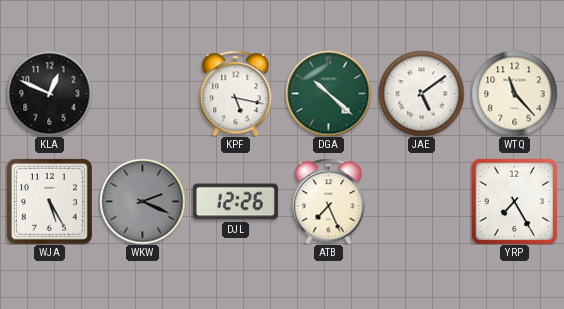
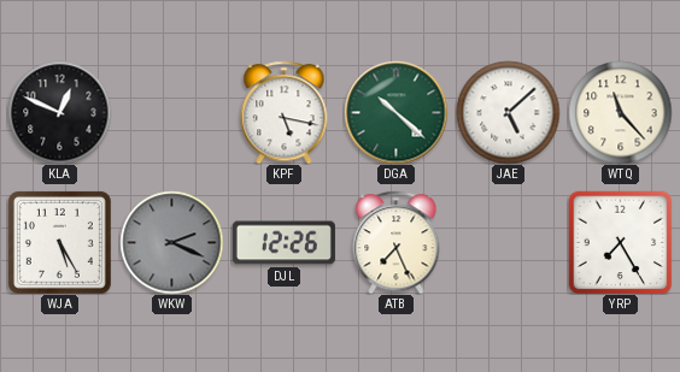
JAE: 5:09 -> 5:08
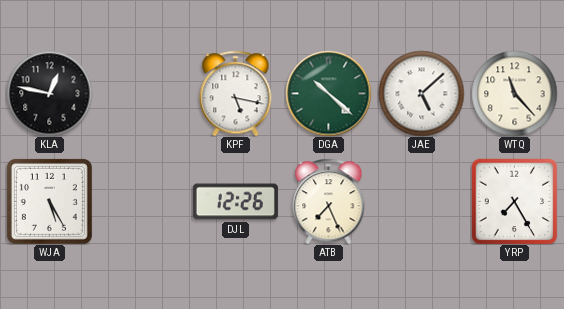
KLA: 12:49 -> 12:47
WKW: 2:19 -> none
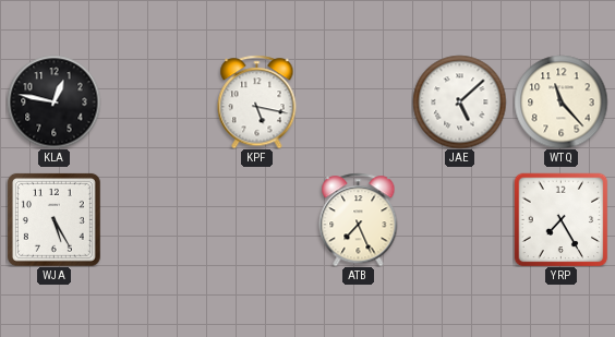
DGA: 10:22 -> none
DJL: 12:26 -> none
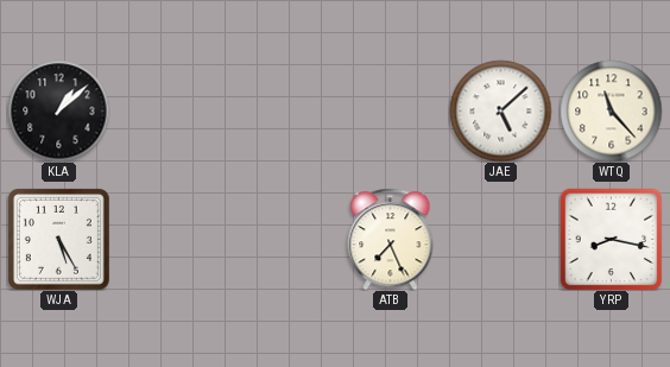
KLA: 12:47 -> 1:08
KPF: 5:17 -> none
YRP: 7:25 -> 8:17
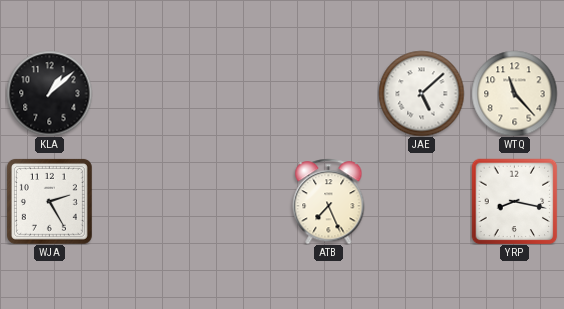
WJA: 5:25 -> 2:25
